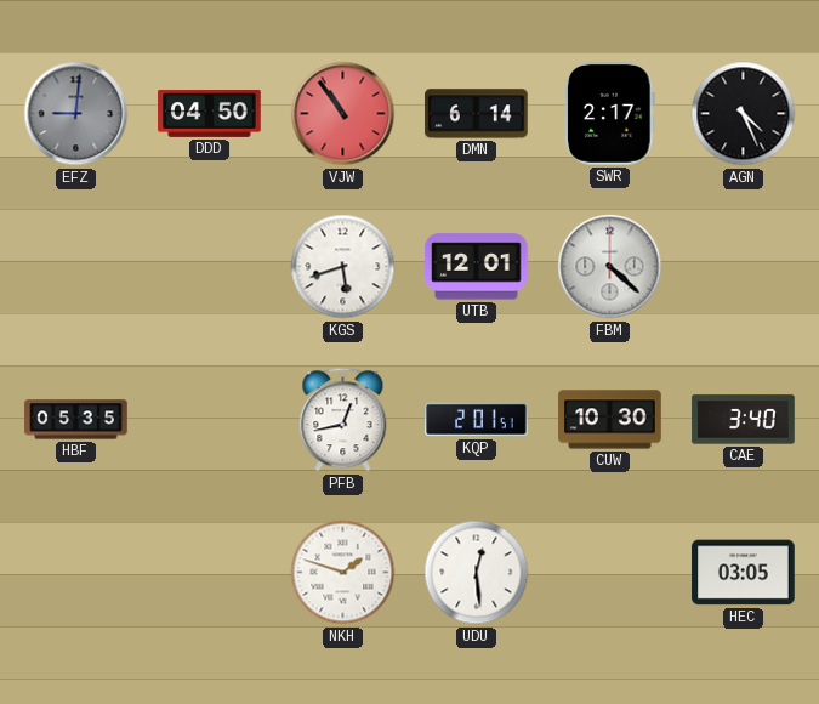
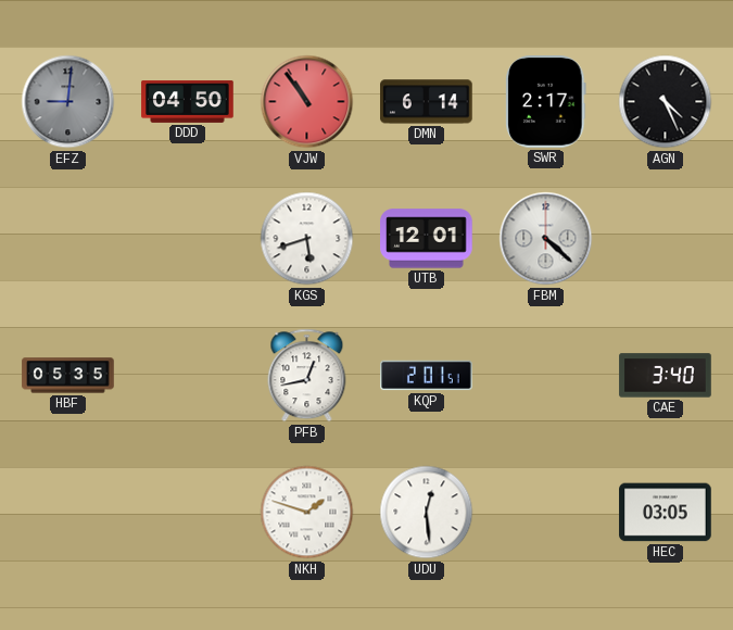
CUW: 10:30 -> none
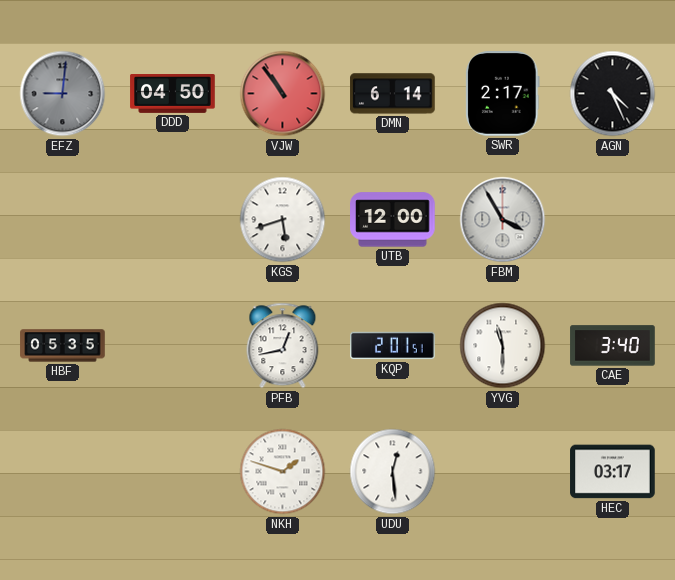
UTB: 12:01 -> 12:00
FBM: 4:22 -> 3:55
YVG: none -> 11:30
HEC: 03:05 -> 03:17
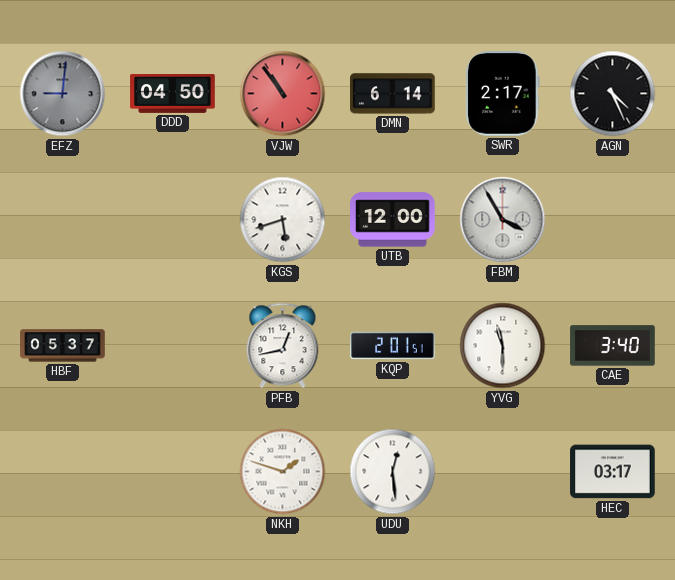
HBF: 05:35 -> 05:37
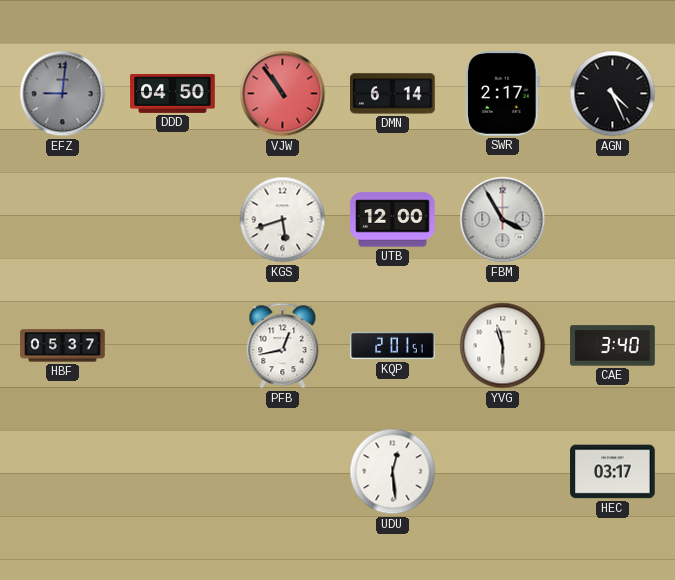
NKH: 1:48 -> none
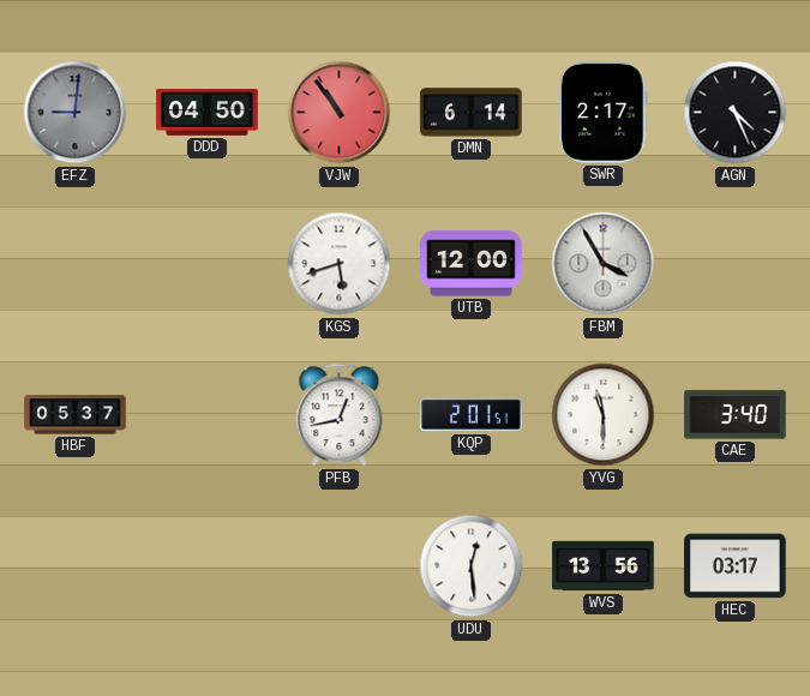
WVS: none -> 13:56
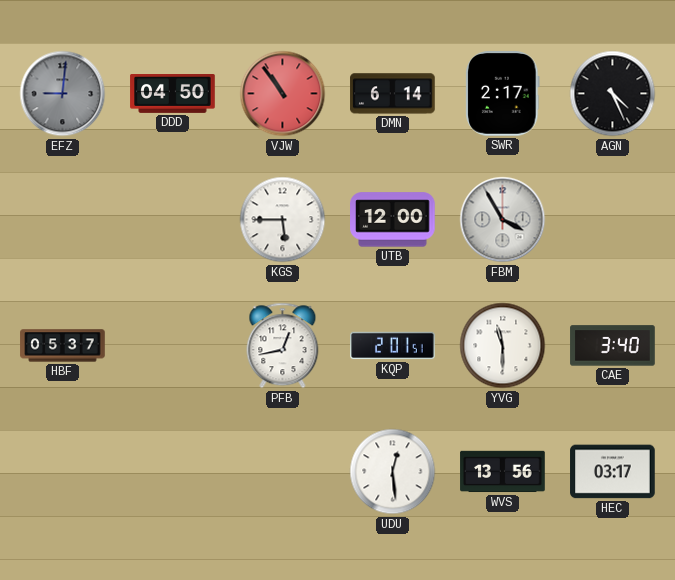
KGS: 5:42 -> 5:45
